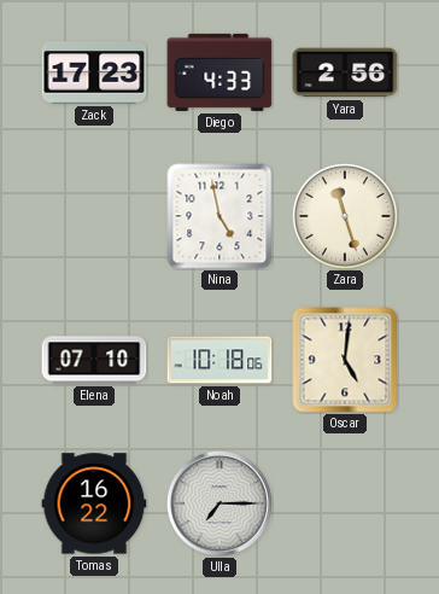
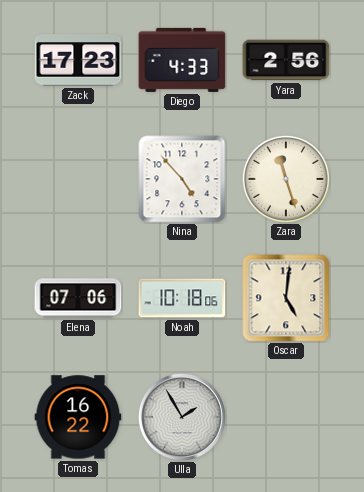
Nina: 4:58 -> 4:53
Elena: 07:10 -> 07:06
Ulla: 7:15 -> 1:55
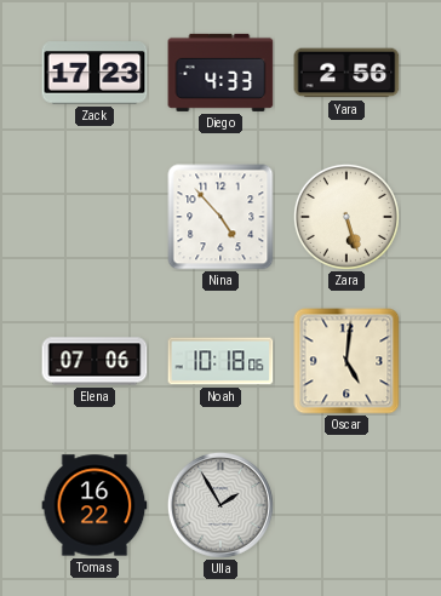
Zara: 11:27 -> 5:27
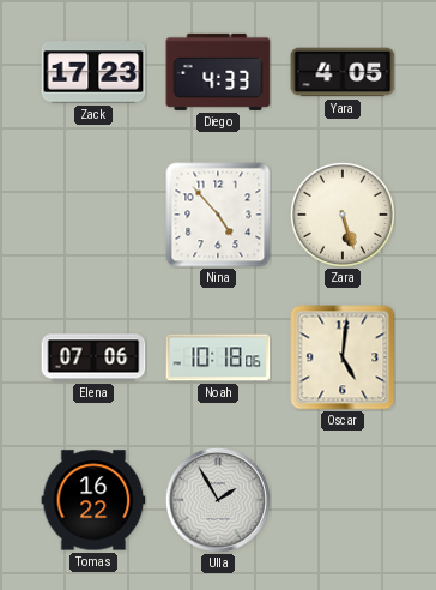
Yara: 2:56 -> 4:05
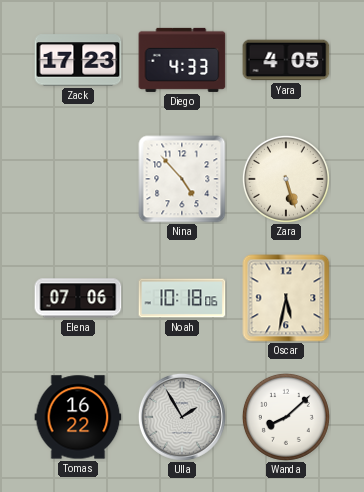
Oscar: 5:01 -> 5:32
Wanda: none -> 8:08
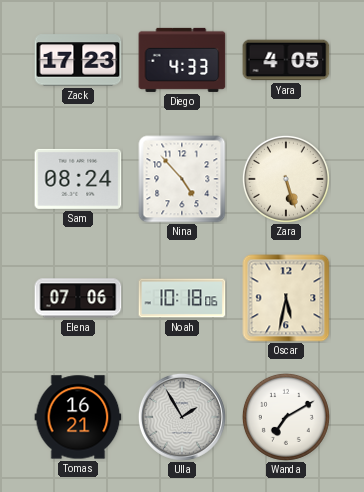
Sam: none -> 08:24
Tomas: 16:22 -> 16:21
Wanda: 8:08 -> 7:10
